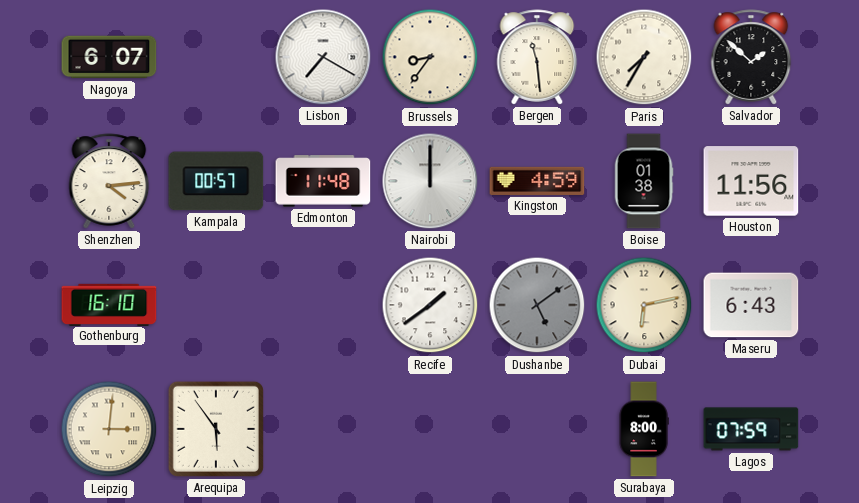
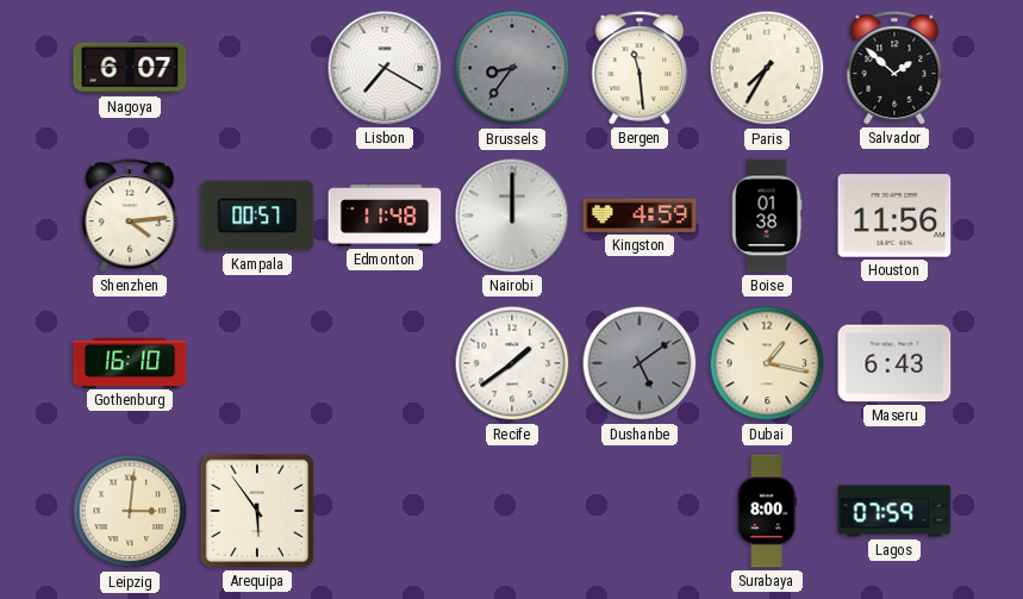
Brussels dial: cream -> grey
Dubai: 6:13 -> 1:17
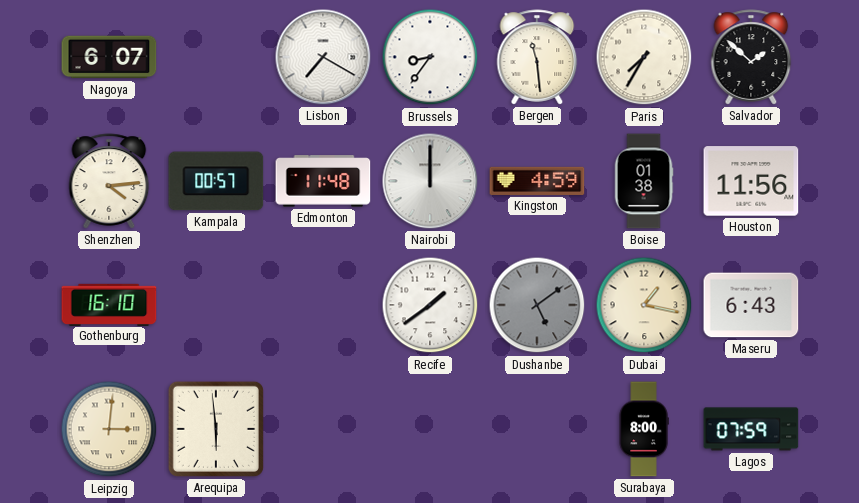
Brussels dial: grey -> white
Arequipa: 5:54 -> 5:59
